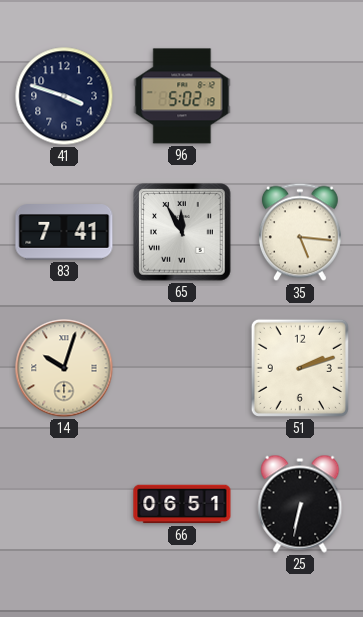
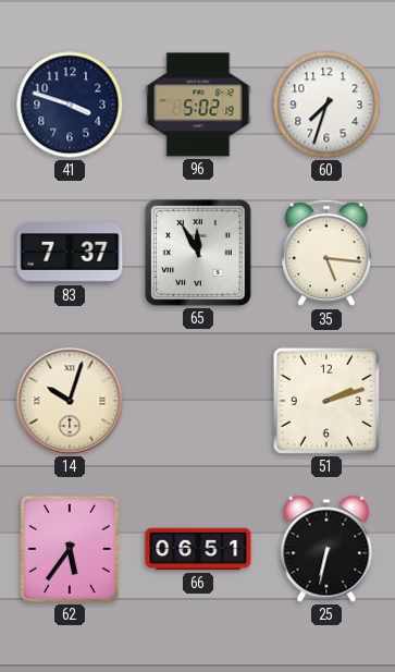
60: none -> 7:33
83: 7:41 -> 7:37
62: none -> 5:36
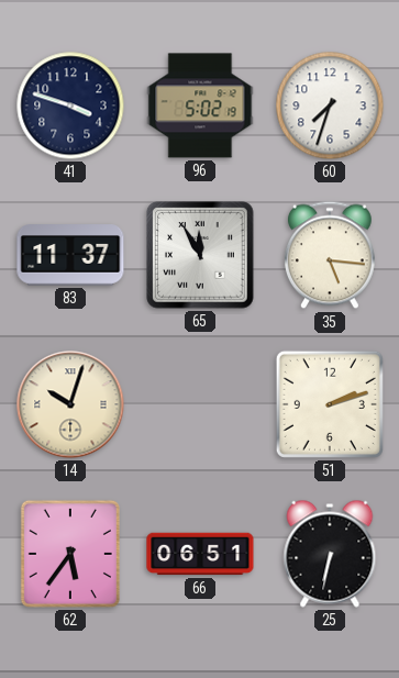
83: 7:37 -> 11:37
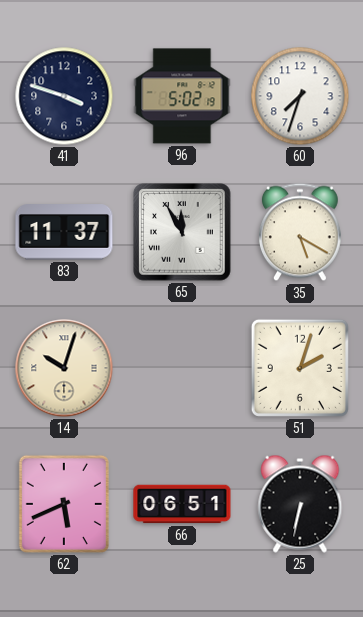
35: 5:16 -> 5:20
51: 2:12 -> 2:03
62: 5:36 -> 5:41
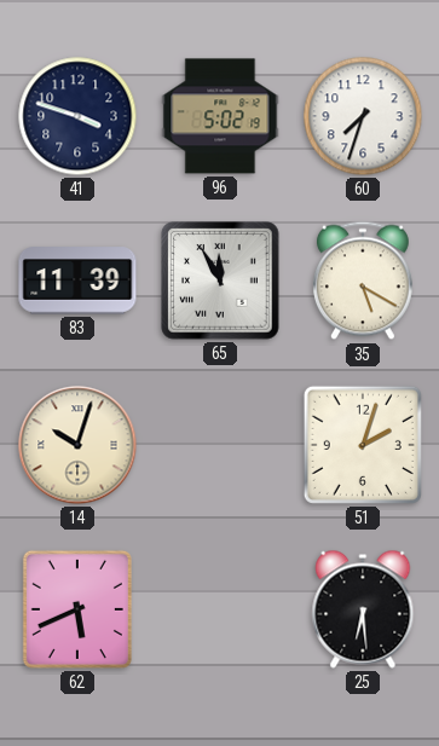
83: 11:37 -> 11:39
66: 06:51 -> none
25: 6:32 -> 6:29
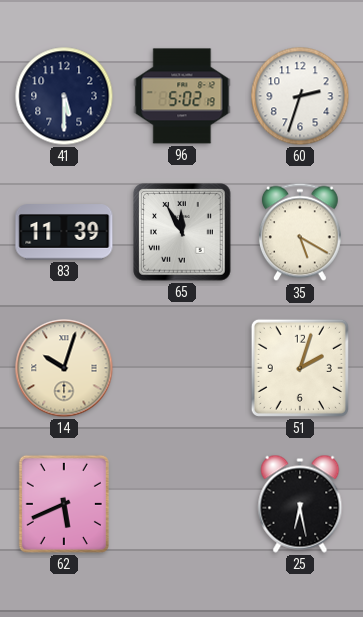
41: 3:48 -> 5:30
60: 7:33 -> 2:33
25: 6:29 -> 6:28
